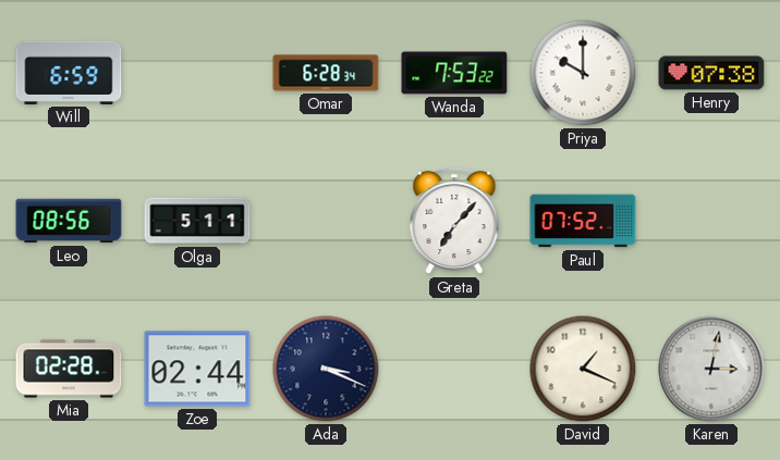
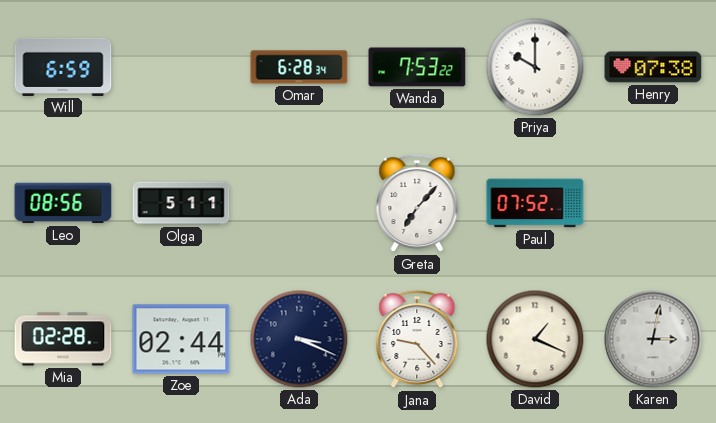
Jana: none -> 9:23
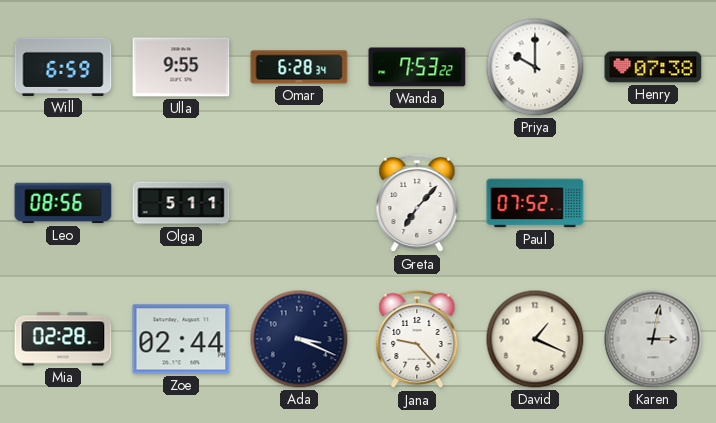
Ulla: none -> 9:55
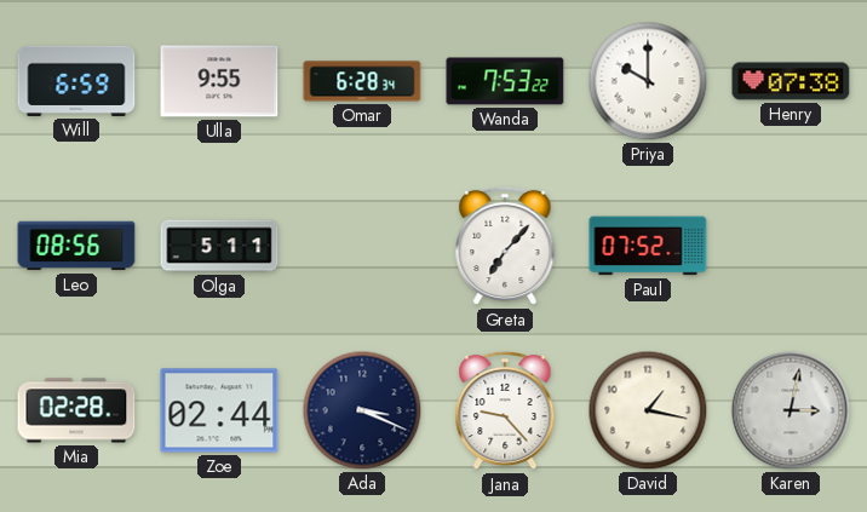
David: 1:19 -> 1:17
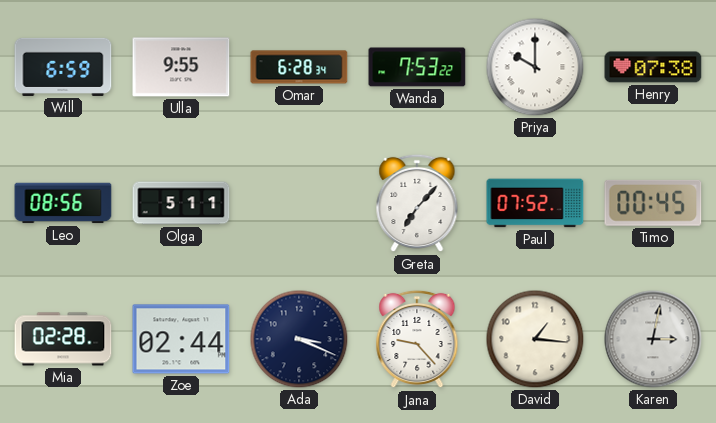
Timo: none -> 00:45
David: 1:17 -> 1:16
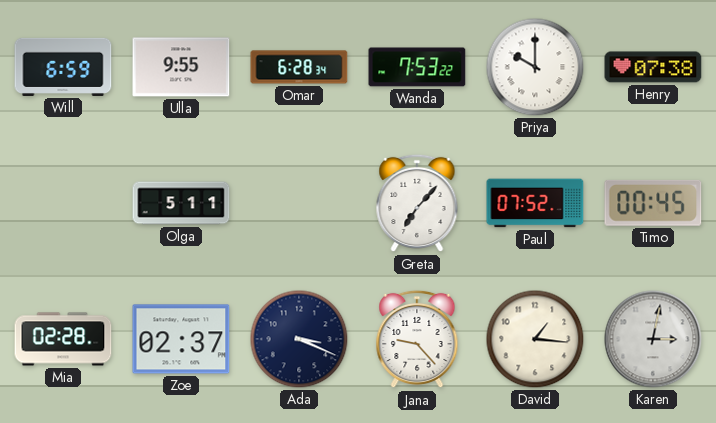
Leo: 08:56 -> none
Zoe: 02:44 -> 02:37
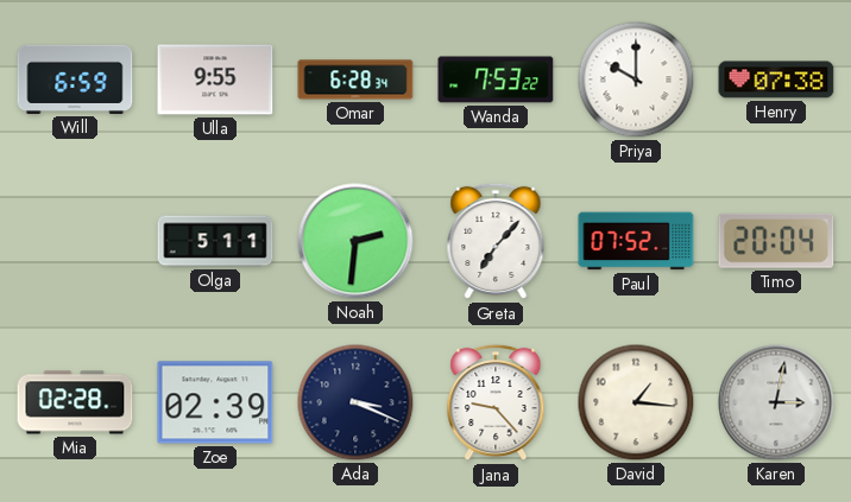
Noah: none -> 2:31
Timo: 00:45 -> 20:04
Zoe: 02:37 -> 02:39
